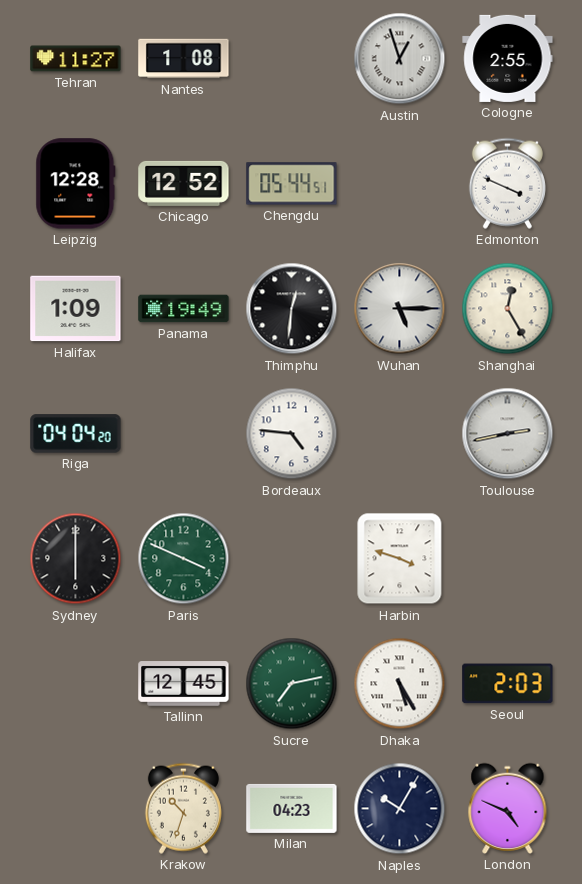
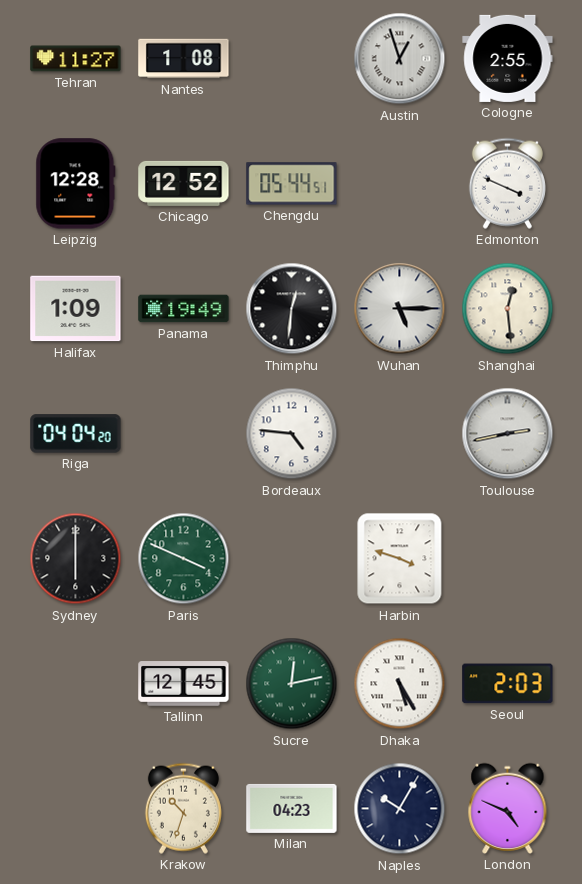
Shanghai: 12:25 -> 12:29
Sucre: 7:13 -> 12:13
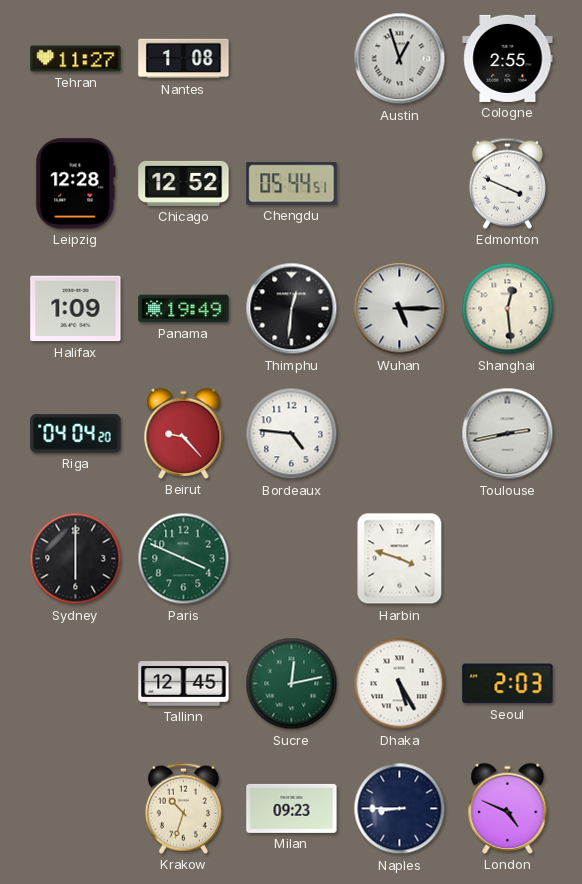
Beirut: none -> 9:23
Milan: 04:23 -> 09:23
Naples: 10:05 -> 8:45
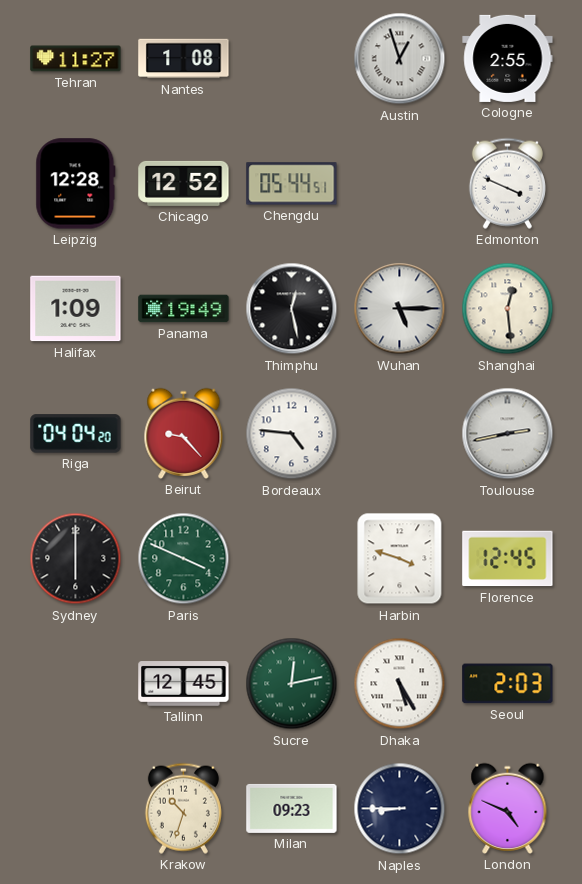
Thimphu: 12:31 -> 12:28
Florence: none -> 12:45
